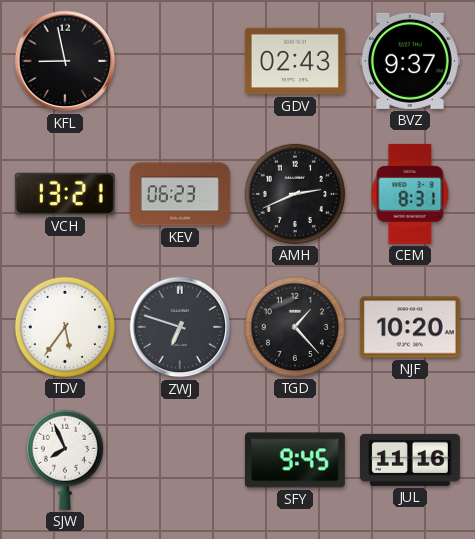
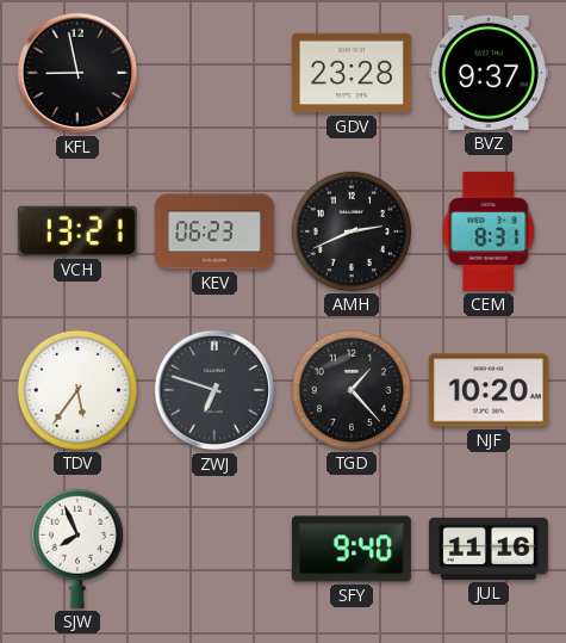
GDV: 02:43 -> 23:28
SFY: 9:45 -> 9:40
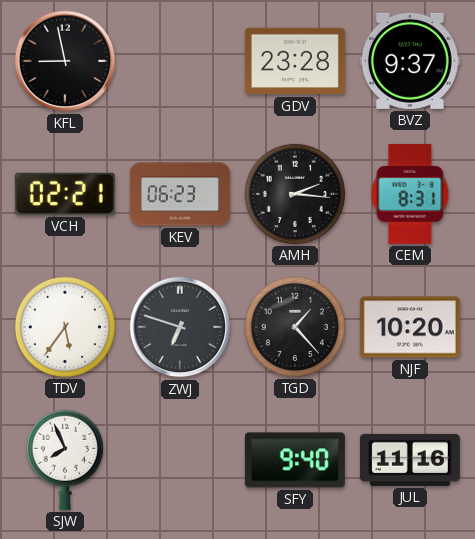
VCH: 13:21 -> 02:21
AMH: 2:41 -> 2:16
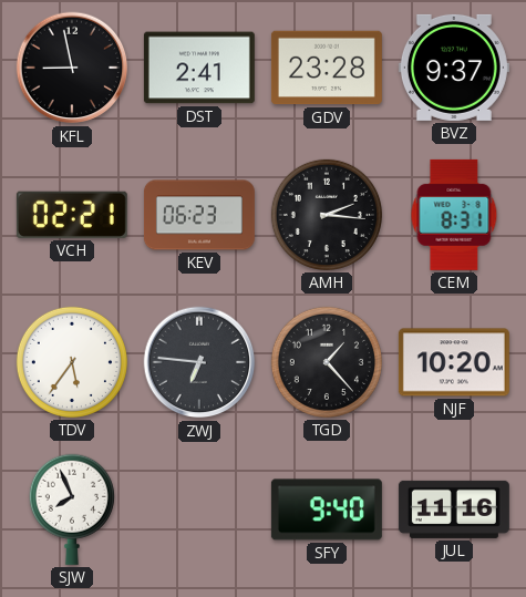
DST: none -> 2:41
ZWJ: 6:48 -> 6:46
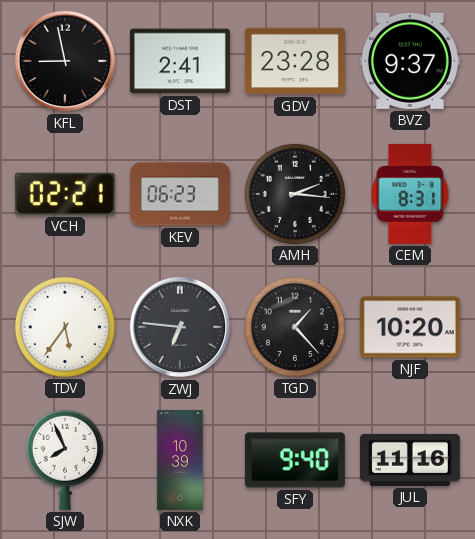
NXK: none -> 10:39
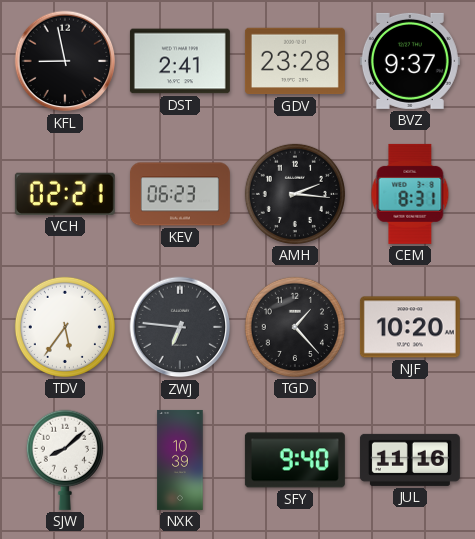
SJW: 7:56 -> 8:08
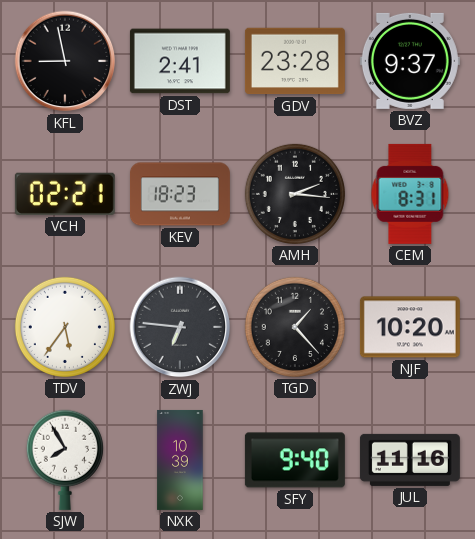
KEV: 06:23 -> 18:23
SJW: 8:08 -> 7:55
